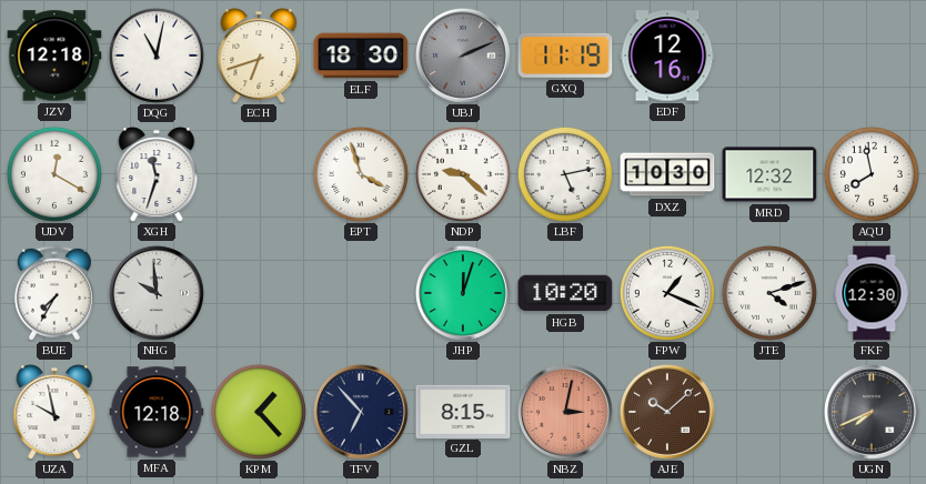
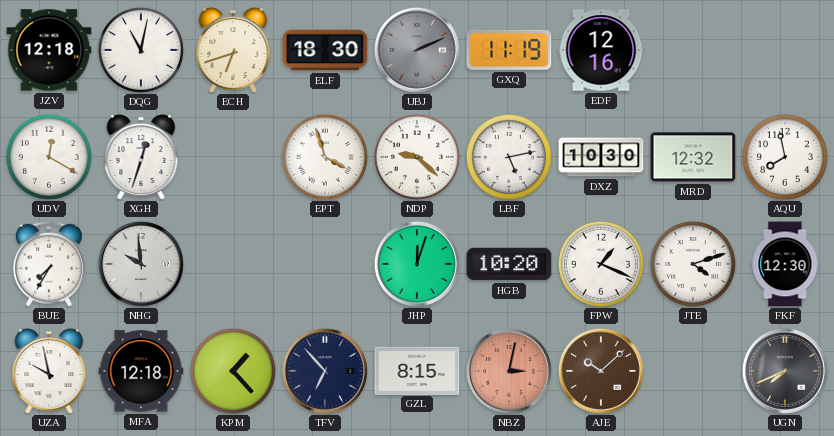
XGH: 11:33 -> 12:33
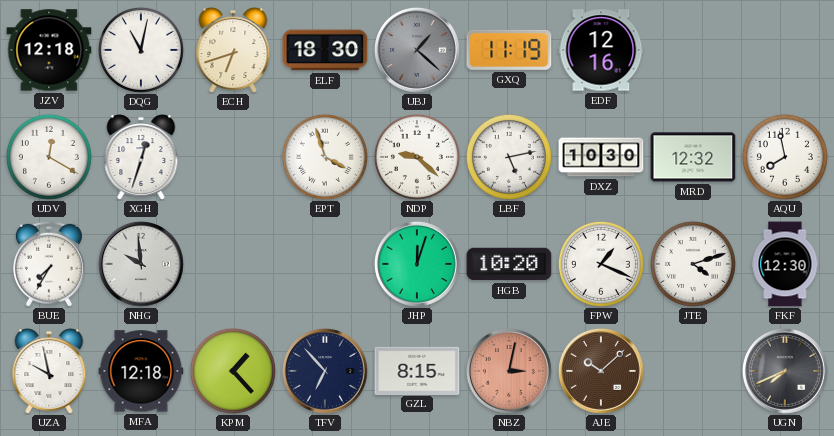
UBJ: 2:11 -> 1:22
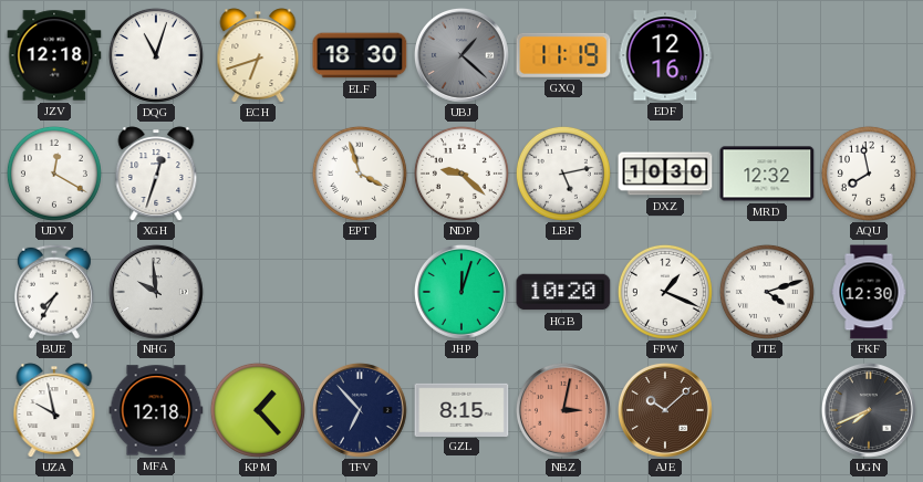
DQG: 11:02 -> 11:03
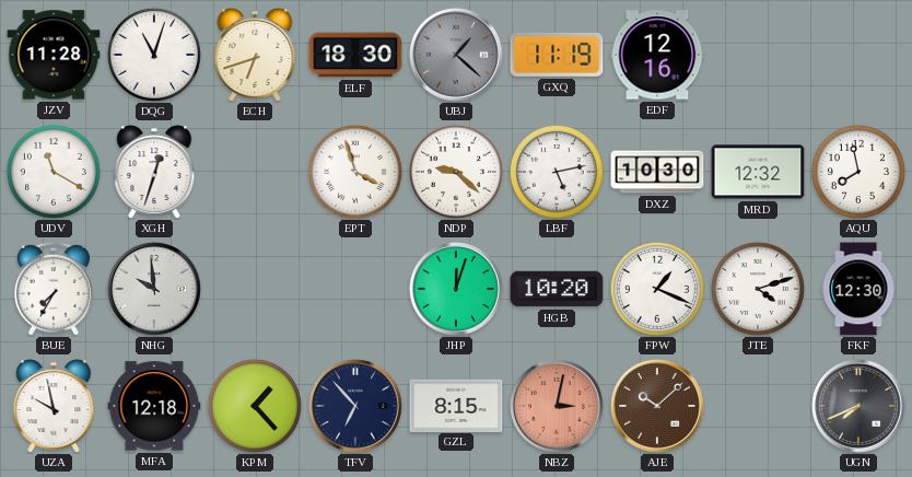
JZV: 12:18 -> 11:28
UDV: 12:20 -> 11:20
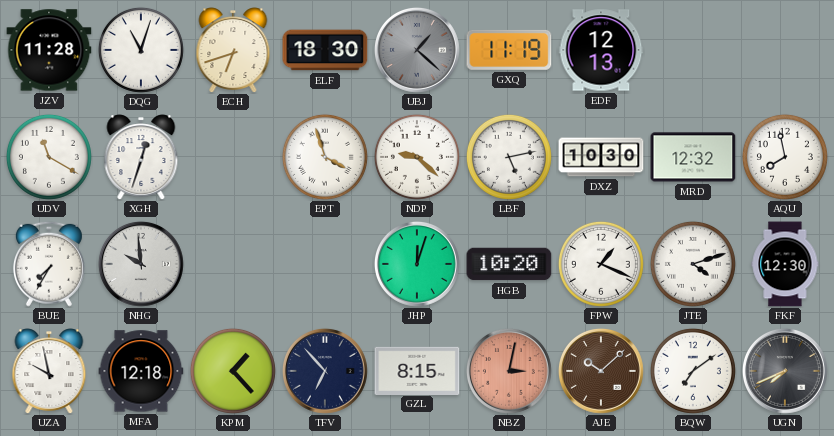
EDF: 12:16 -> 12:13
BQW: none -> 7:09
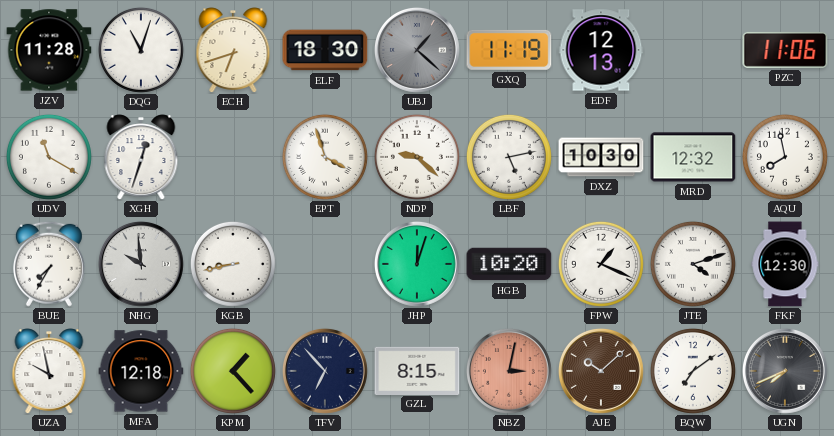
PZC: none -> 11:06
KGB: none -> 8:43
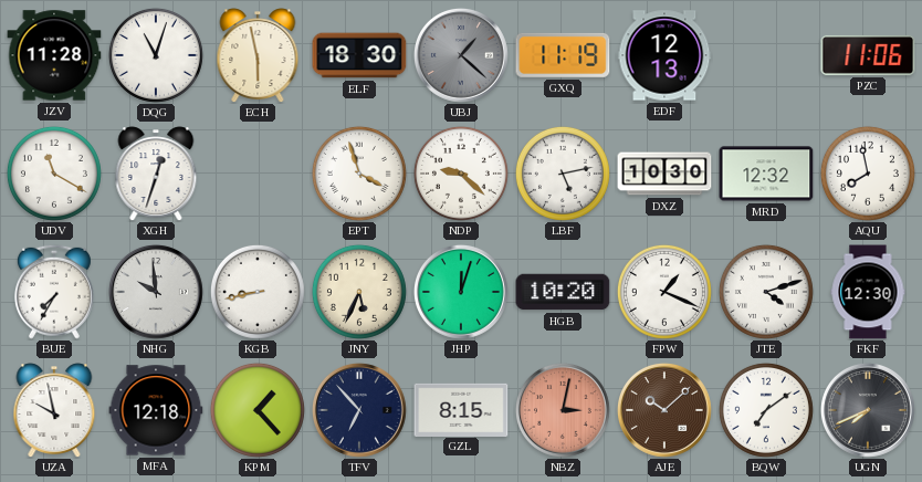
ECH: 6:42 -> 5:58
JNY: none -> 5:34
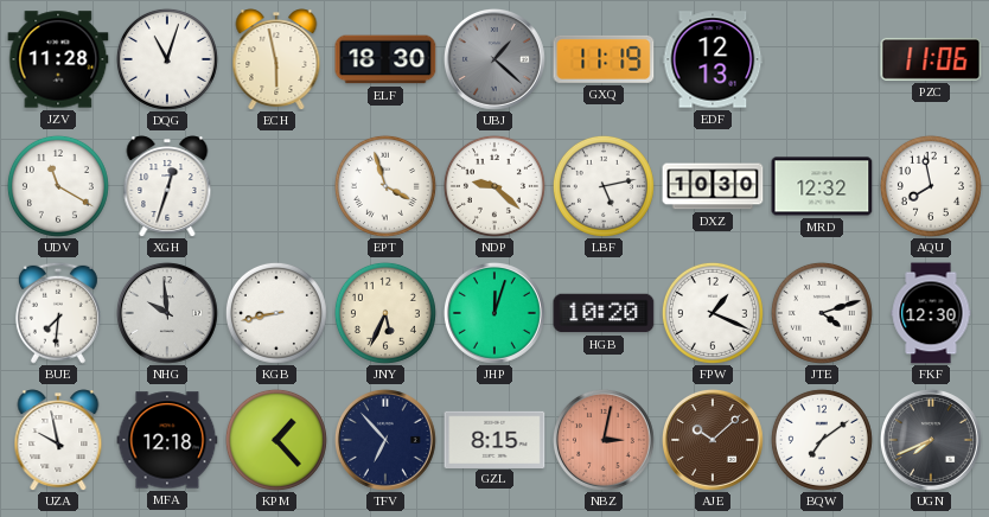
BUE: 7:35 -> 7:31
